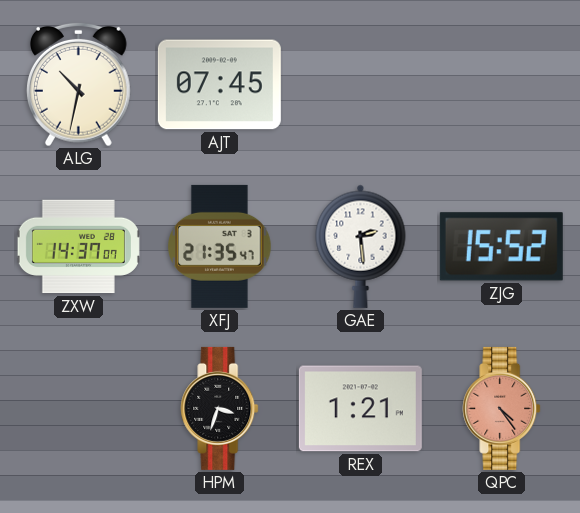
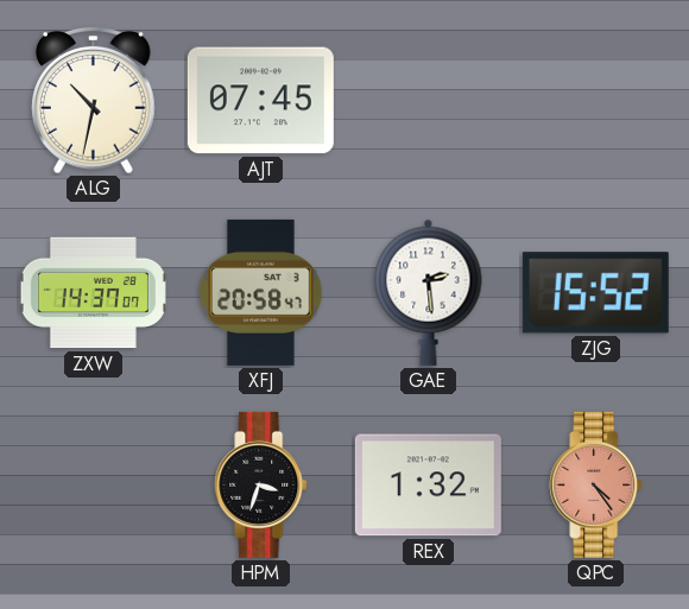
XFJ: 21:35 -> 20:58
REX: 1:21 -> 1:32
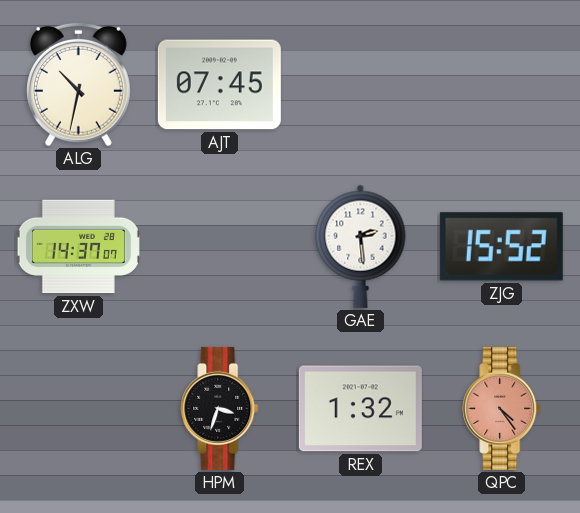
XFJ: 20:58 -> none
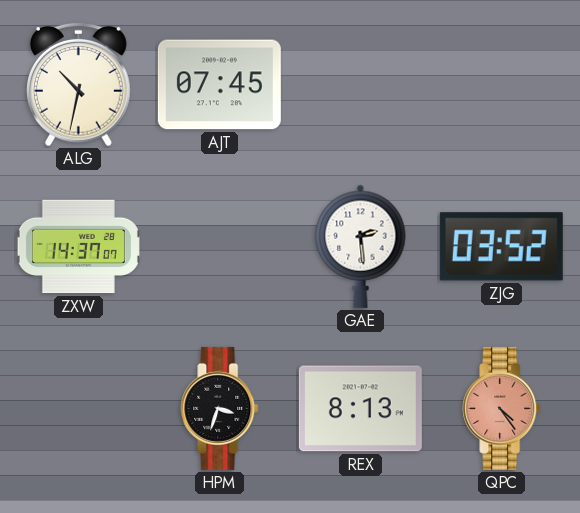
ZJG: 15:52 -> 03:52
REX: 1:32 -> 8:13
